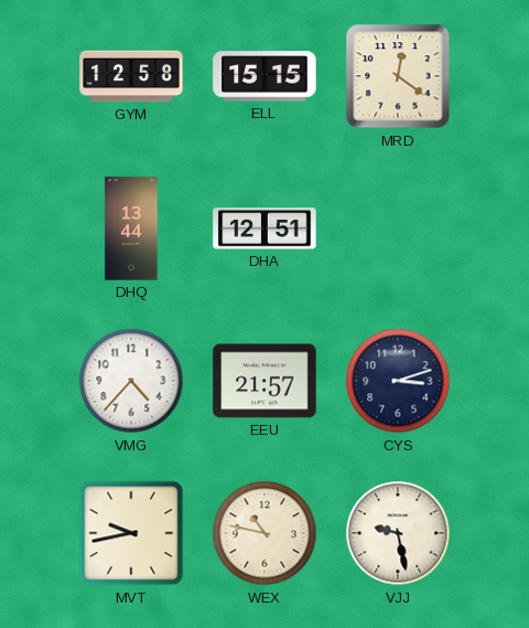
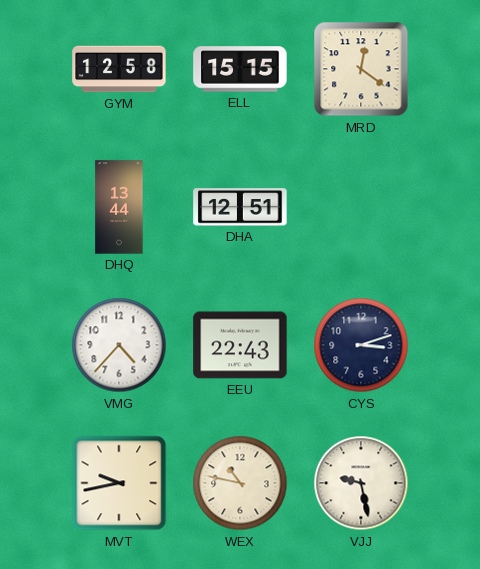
EEU: 21:57 -> 22:43
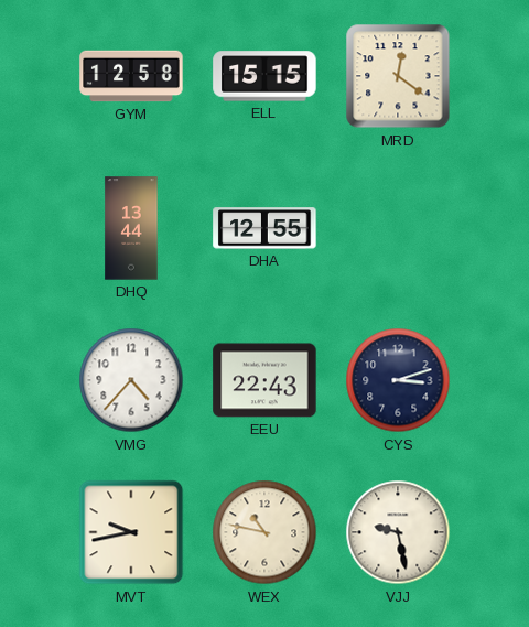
DHA: 12:51 -> 12:55
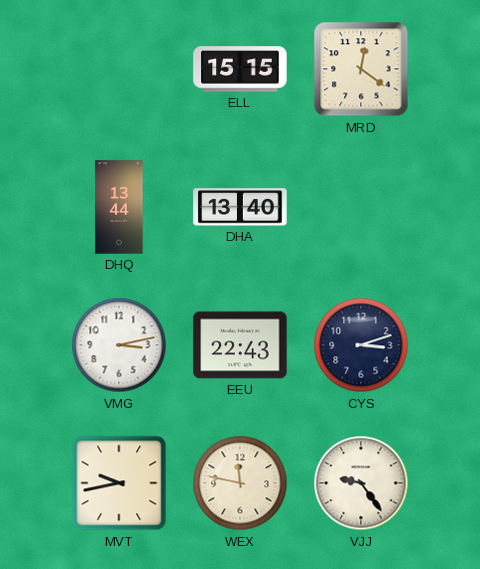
GYM: 12:58 -> none
DHA: 12:55 -> 13:40
VMG: 4:37 -> 3:13
WEX: 10:47 -> 11:47
VJJ: 9:28 -> 9:24
